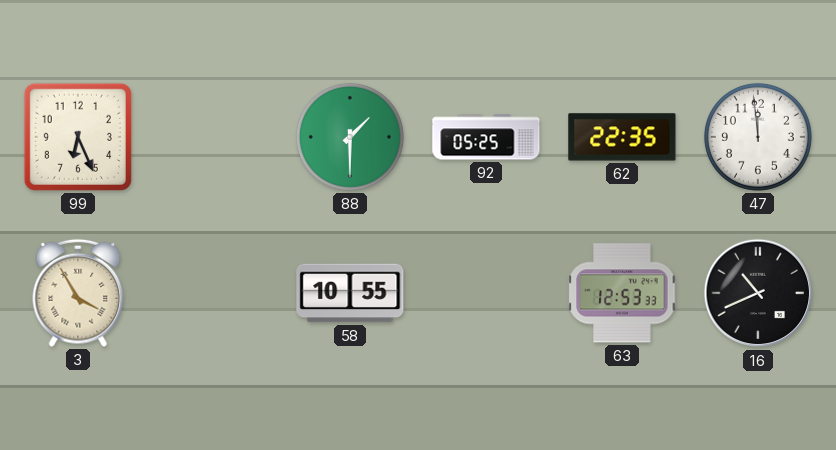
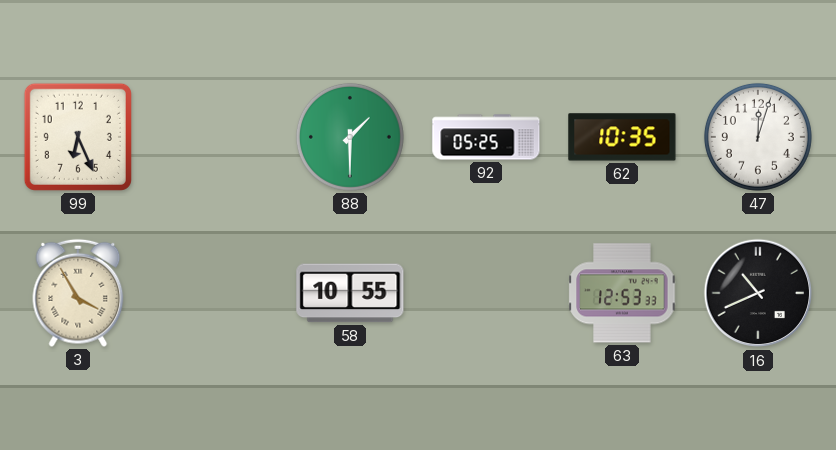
62: 22:35 -> 10:35
47: 11:59 -> 12:03
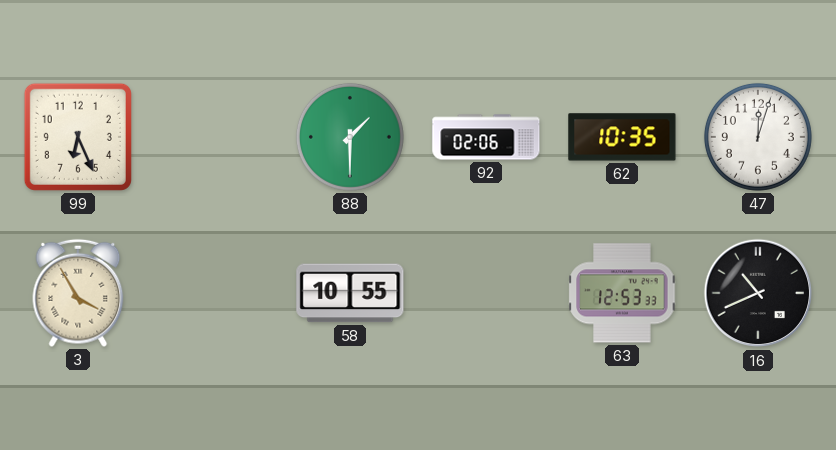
92: 05:25 -> 02:06
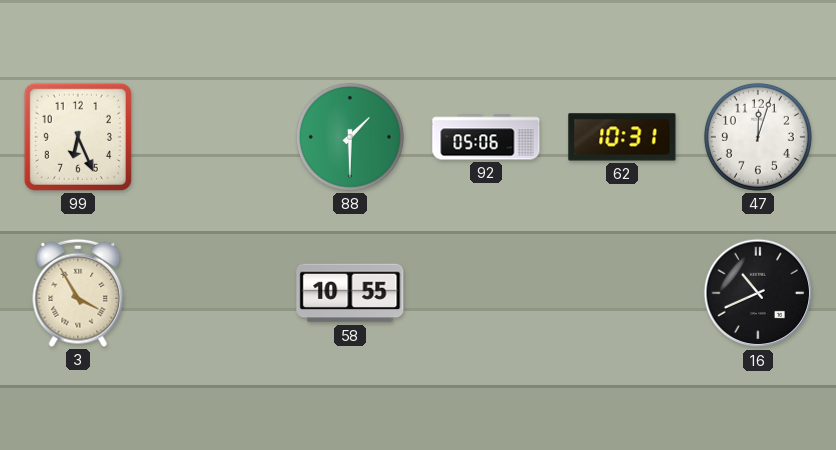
92: 02:06 -> 05:06
62: 10:35 -> 10:31
63: 12:53 -> none
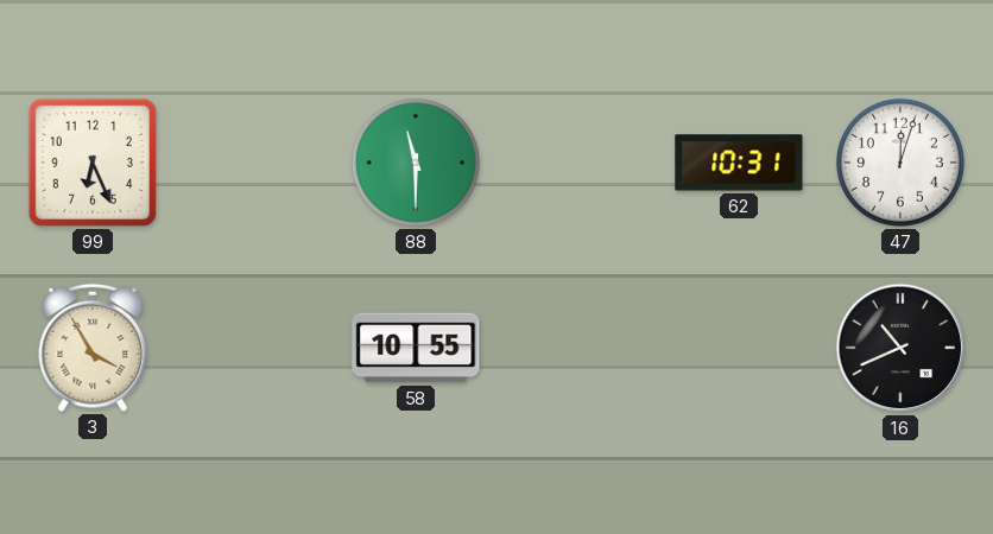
88: 1:30 -> 11:30
92: 05:06 -> none
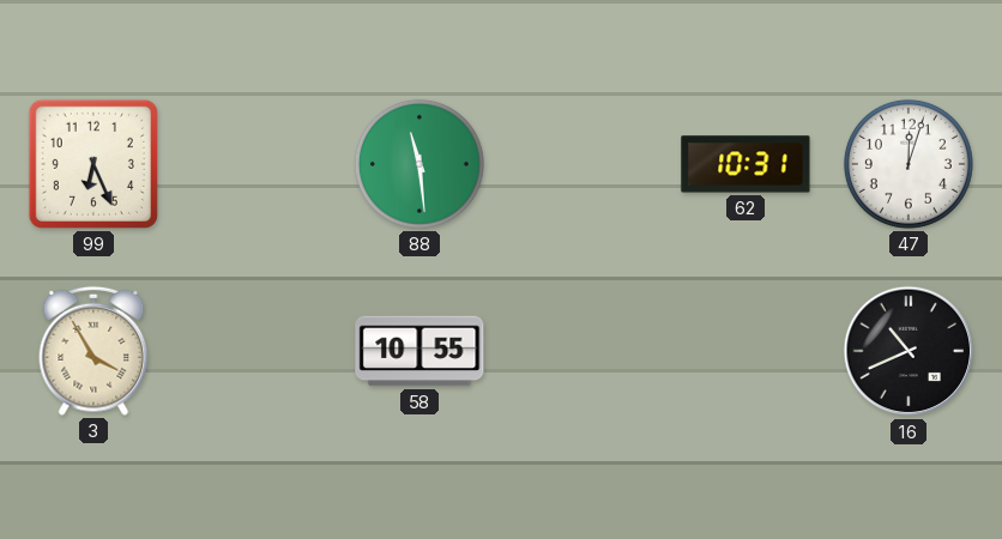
88: 11:30 -> 11:29
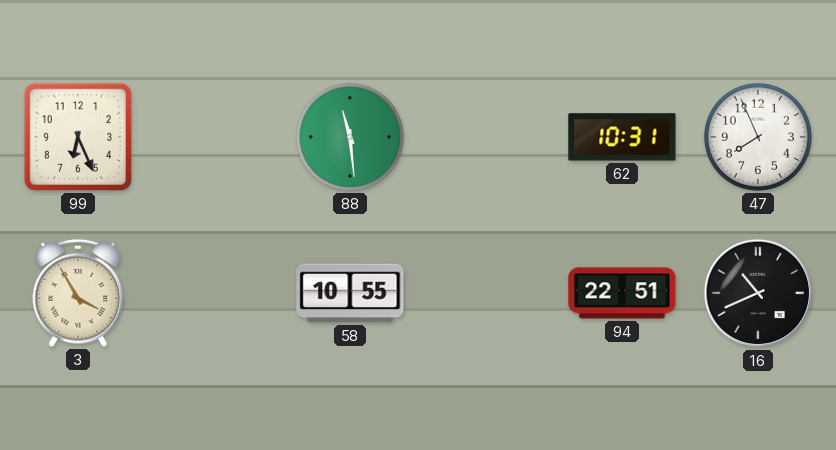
47: 12:03 -> 7:56
94: none -> 22:51
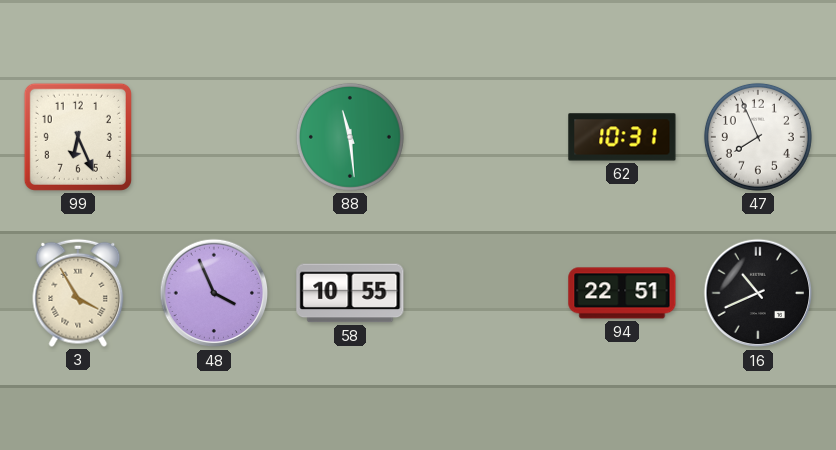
48: none -> 3:56
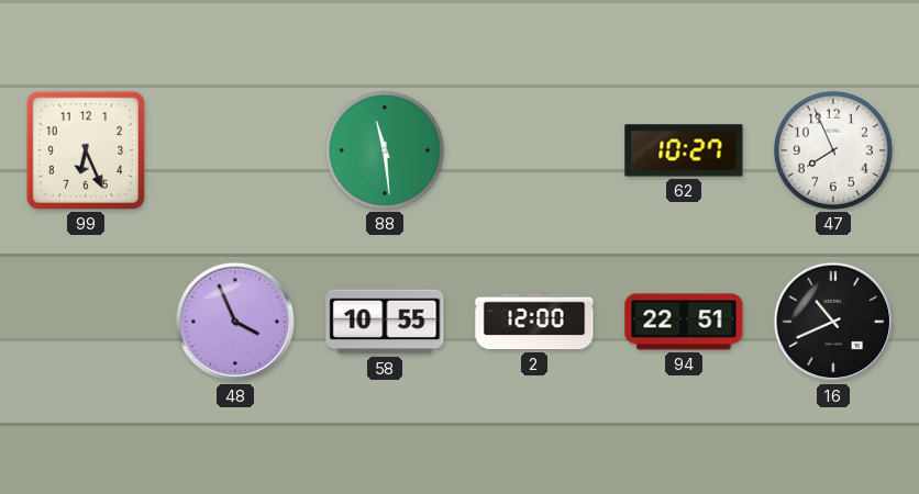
62: 10:31 -> 10:27
3: 3:55 -> none
2: none -> 12:00
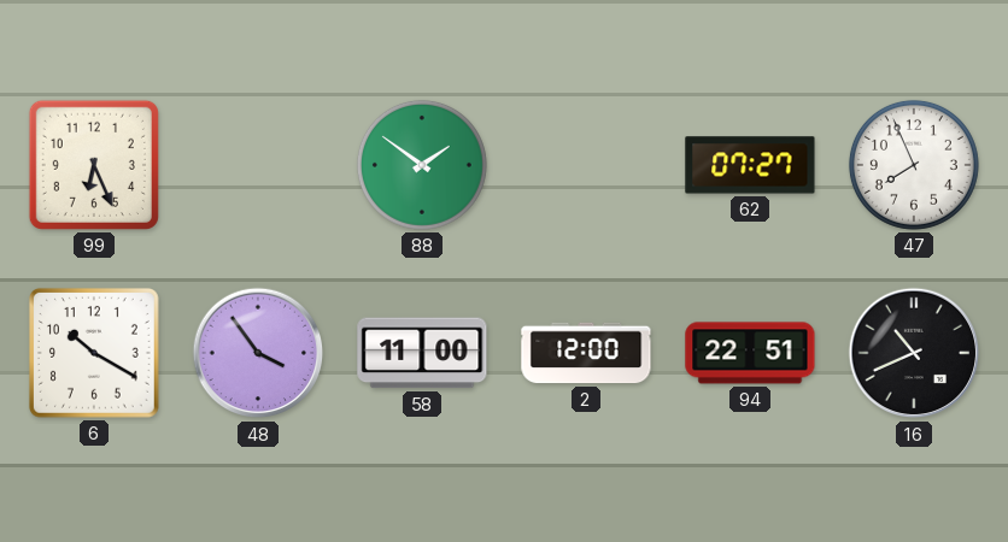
88: 11:29 -> 1:51
62: 10:27 -> 07:27
6: none -> 10:20
48: 3:56 -> 3:54
58: 10:55 -> 11:00
